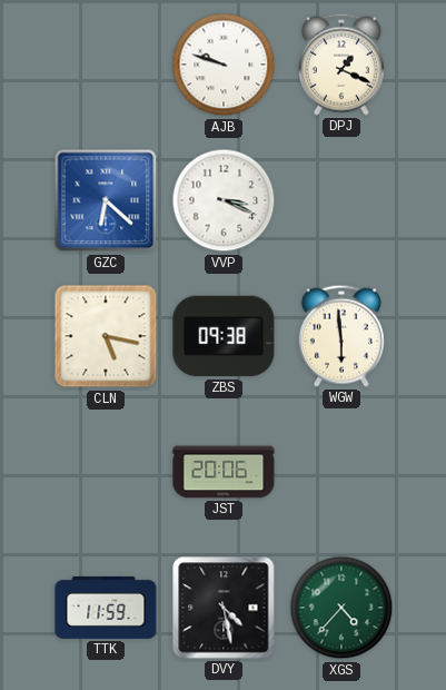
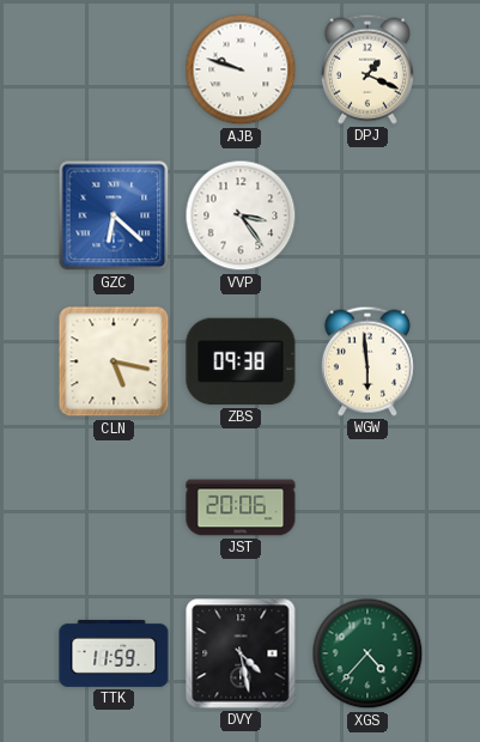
VVP: 3:19 -> 3:24
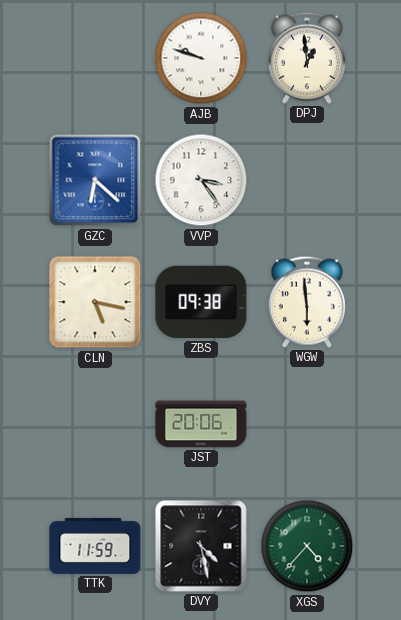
DPJ: 1:19 -> 12:59
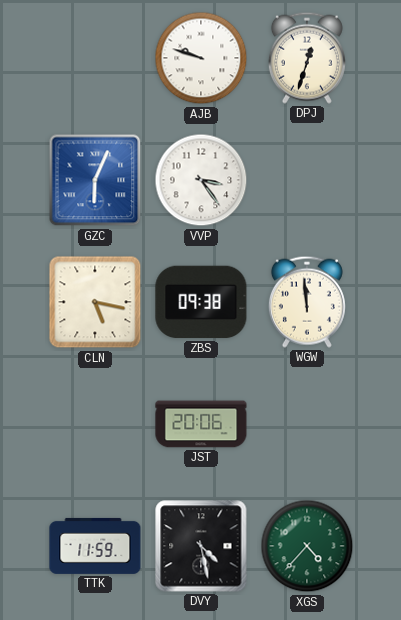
DPJ: 12:59 -> 12:33
GZC: 6:22 -> 6:04
WGW: 5:59 -> 11:59
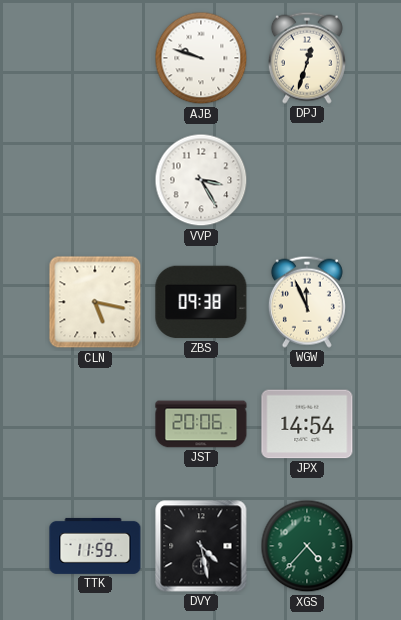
GZC: 6:04 -> none
VVP: 3:24 -> 3:25
WGW: 11:59 -> 11:56
JPX: none -> 14:54
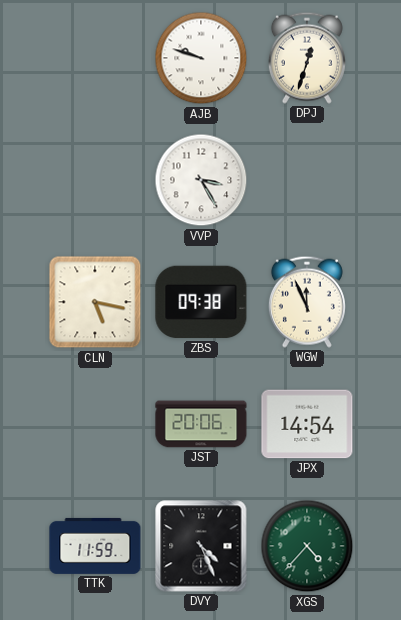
DVY: 4:28 -> 4:26
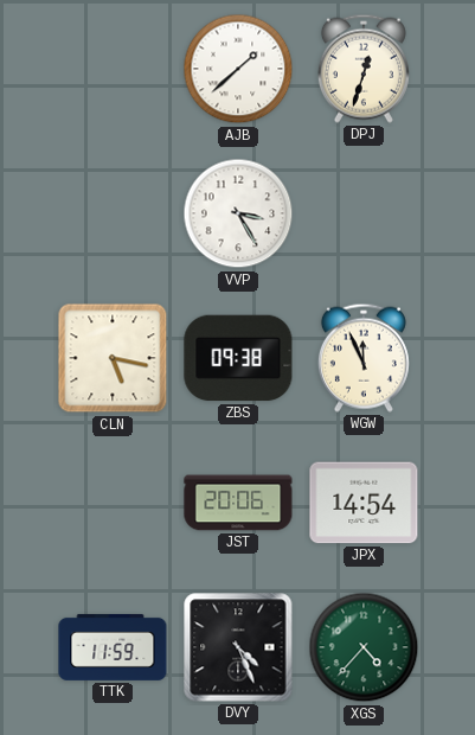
AJB: 9:48 -> 1:38
